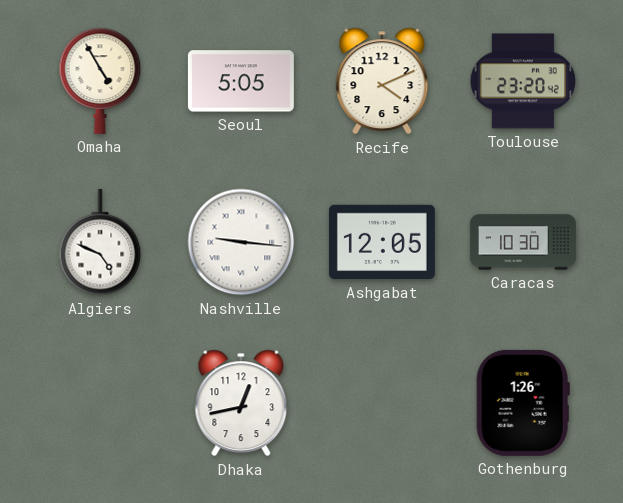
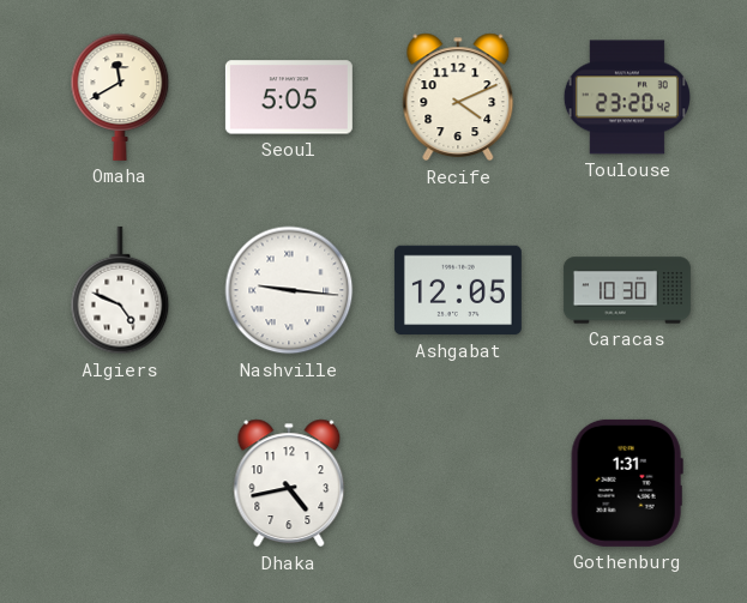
Omaha: 4:55 -> 11:40
Dhaka: 12:43 -> 4:43
Gothenburg: 1:26 -> 1:31
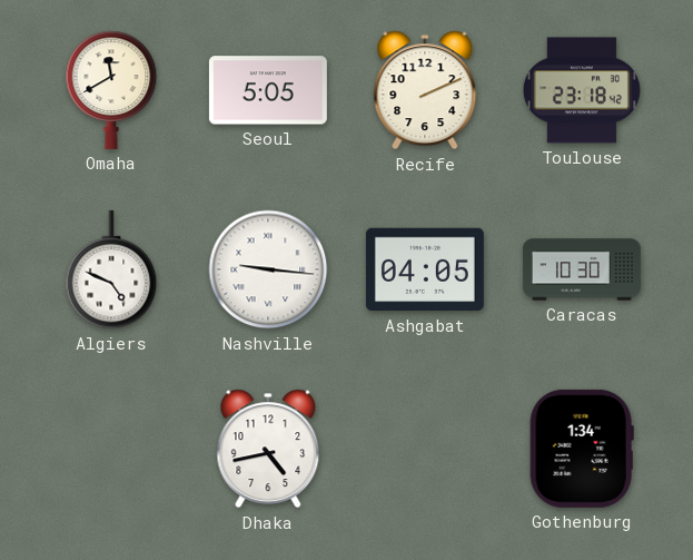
Recife: 4:11 -> 2:11
Toulouse: 23:20 -> 23:18
Ashgabat: 12:05 -> 04:05
Gothenburg: 1:31 -> 1:34
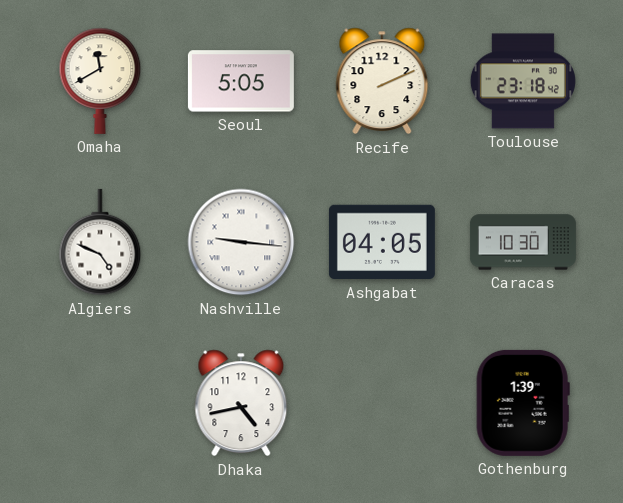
Gothenburg: 1:34 -> 1:39
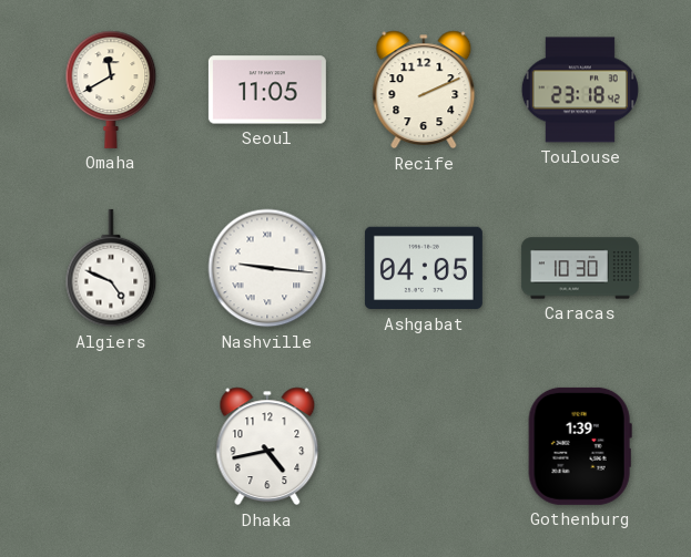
Seoul: 5:05 -> 11:05
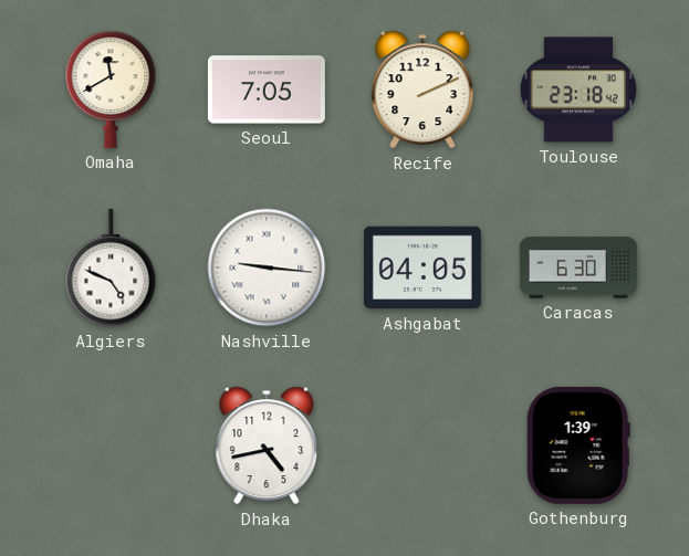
Seoul: 11:05 -> 7:05
Caracas: 10:30 -> 6:30
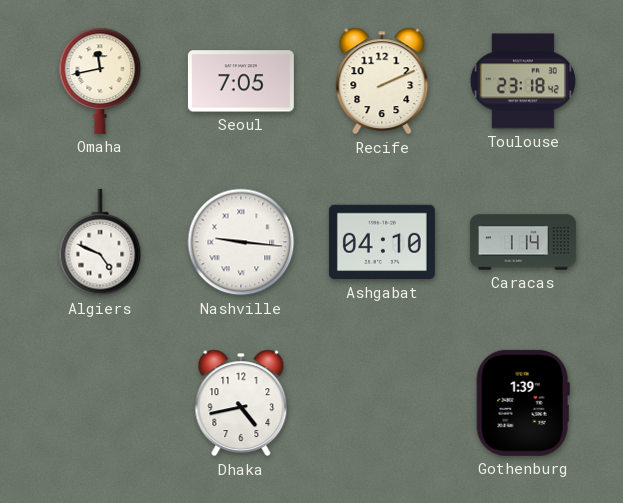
Omaha: 11:40 -> 11:43
Ashgabat: 04:05 -> 04:10
Caracas: 6:30 -> 1:14
